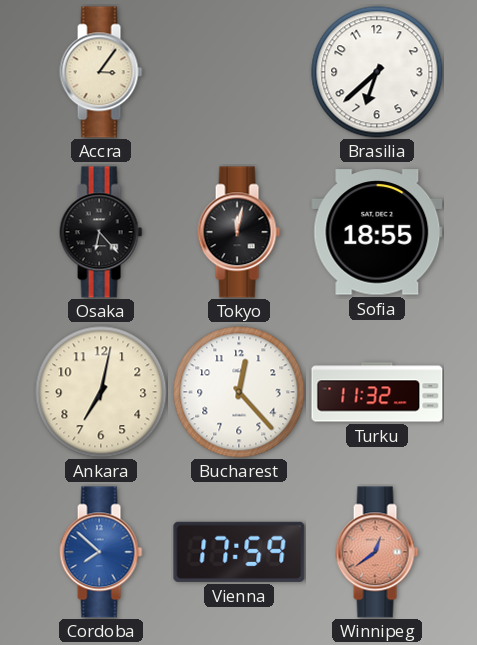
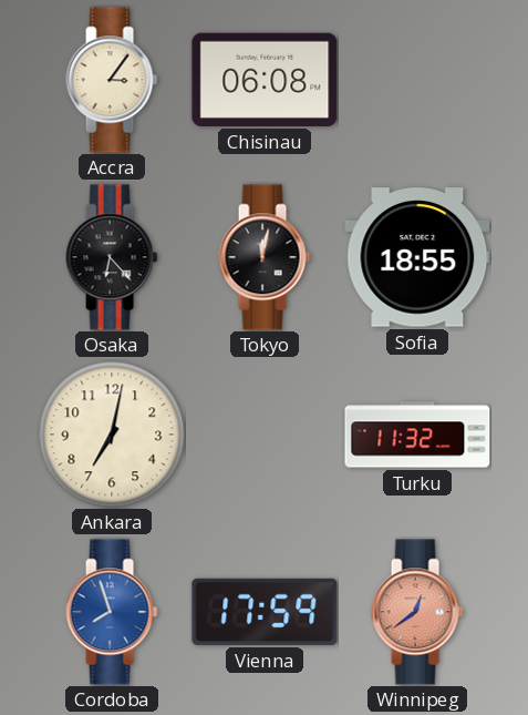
Chisinau: none -> 06:08
Brasilia: 6:38 -> none
Bucharest: 12:23 -> none
Cordoba: 7:52 -> 7:57
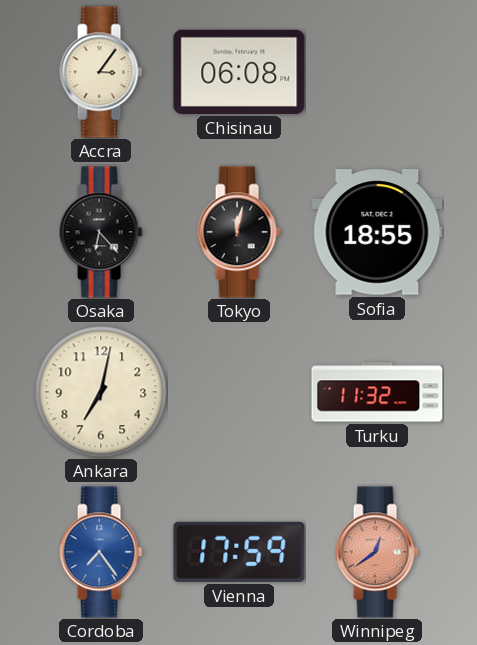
Cordoba: 7:57 -> 7:24
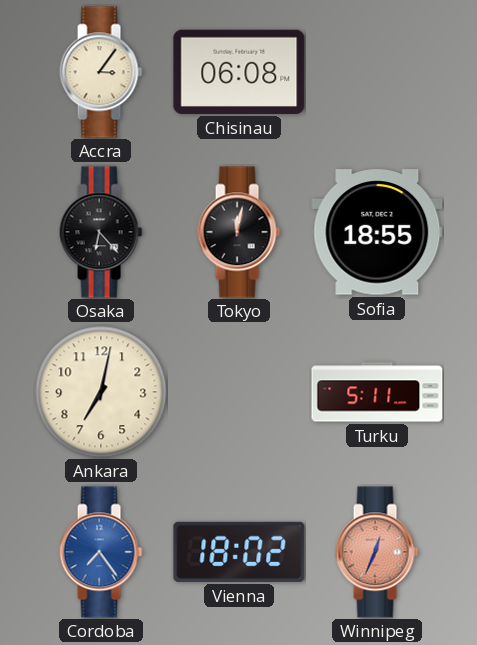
Turku: 11:32 -> 5:11
Vienna: 17:59 -> 18:02
Winnipeg: 12:39 -> 12:34
